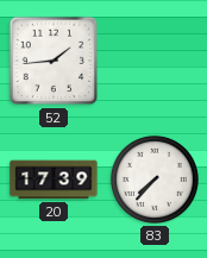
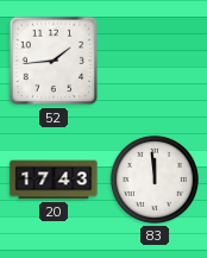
20: 17:39 -> 17:43
83: 7:37 -> 11:59
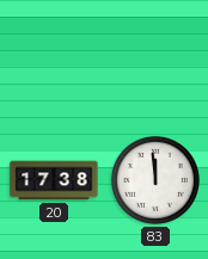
52: 1:44 -> none
20: 17:43 -> 17:38
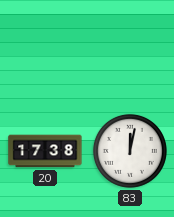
83: 11:59 -> 12:02
